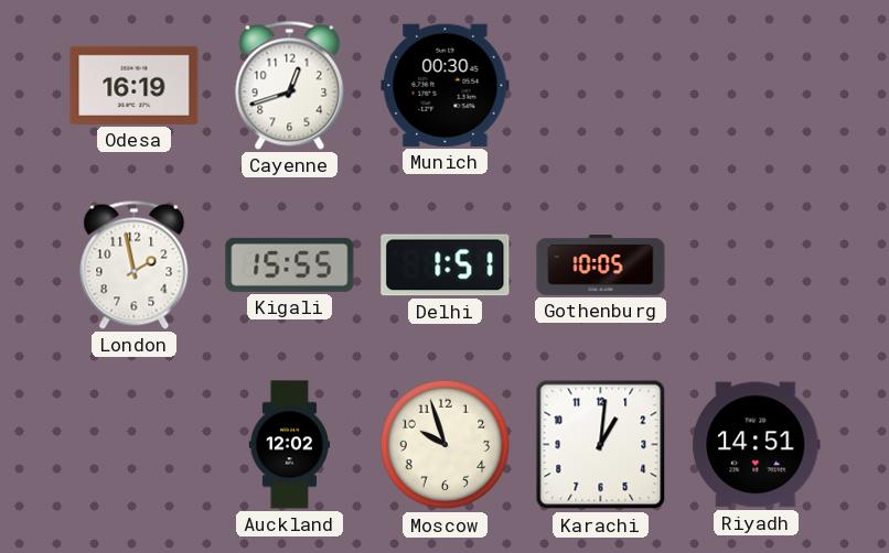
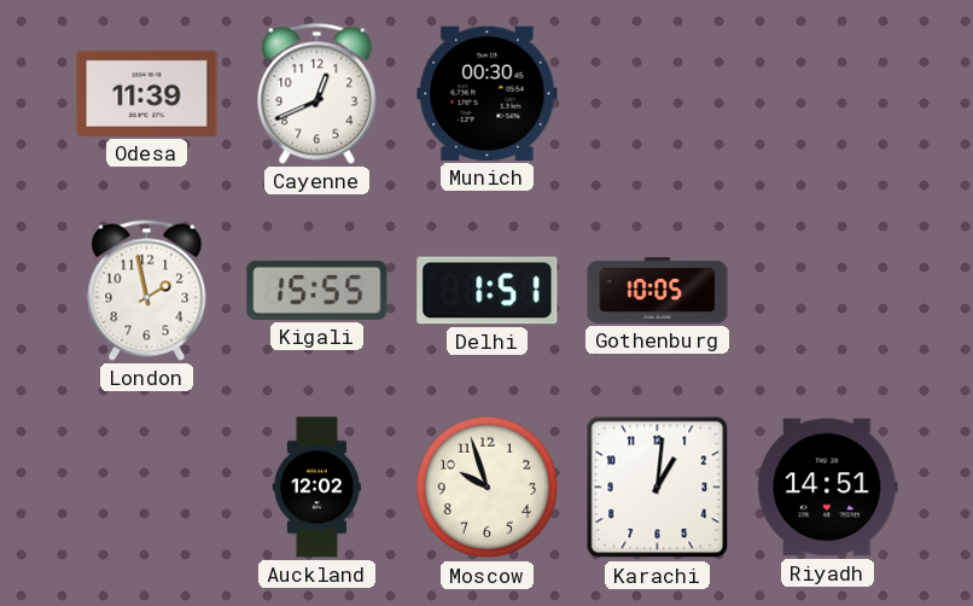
Odesa: 16:19 -> 11:39
Cayenne: 12:42 -> 12:41
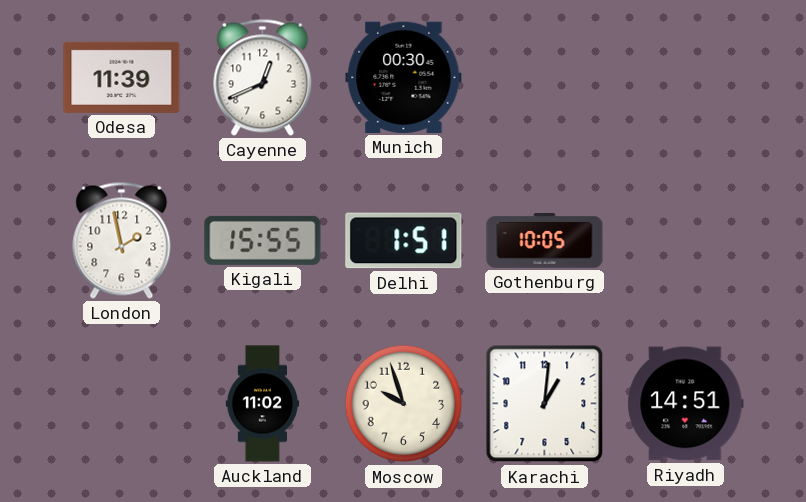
Auckland: 12:02 -> 11:02
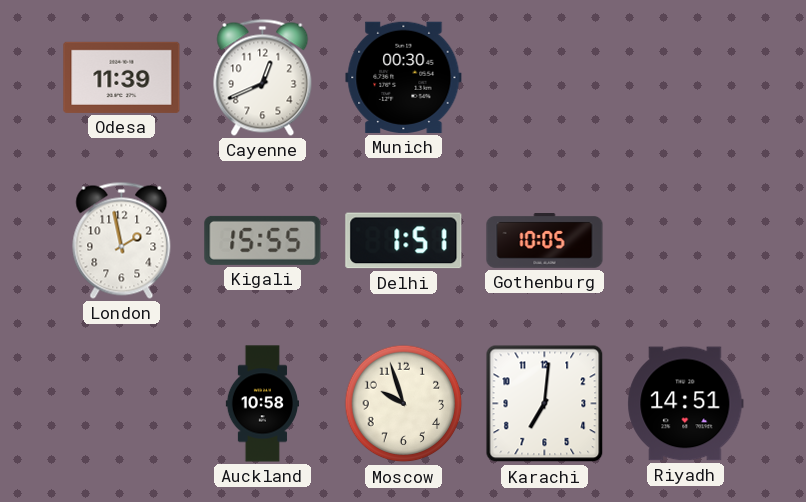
Auckland: 11:02 -> 10:58
Karachi: 1:01 -> 7:01
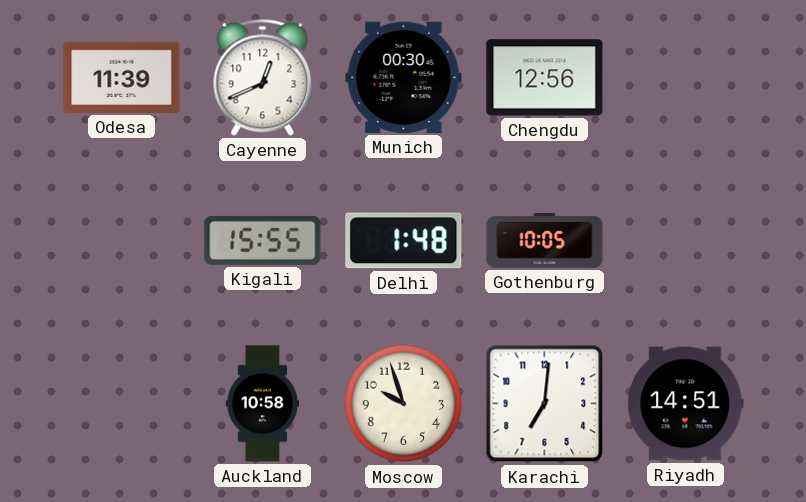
Chengdu: none -> 12:56
London: 1:58 -> none
Delhi: 1:51 -> 1:48
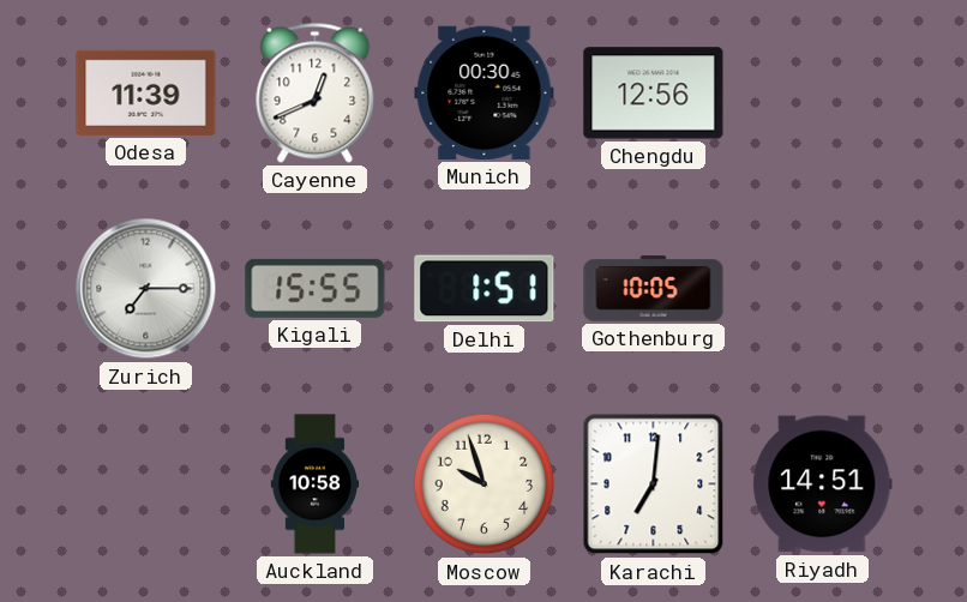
Zurich: none -> 7:15
Delhi: 1:48 -> 1:51
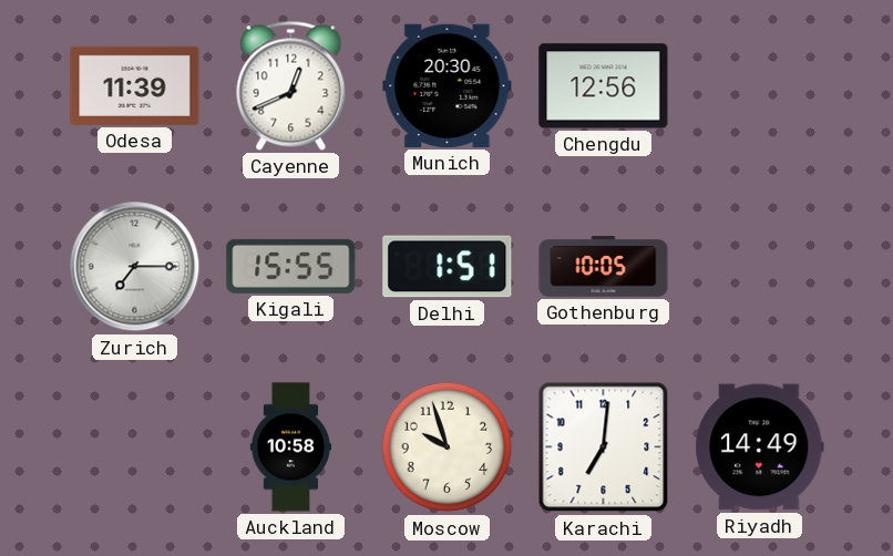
Munich: 00:30 -> 20:30
Riyadh: 14:51 -> 14:49
